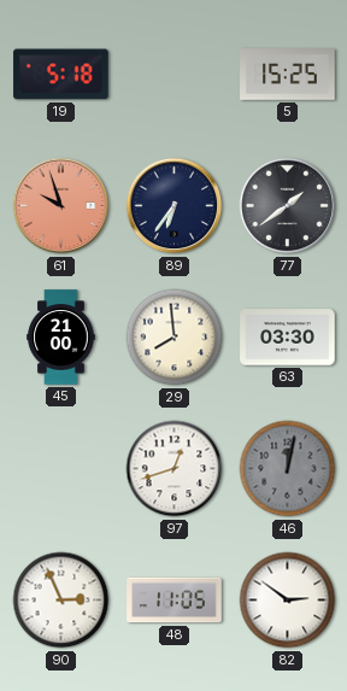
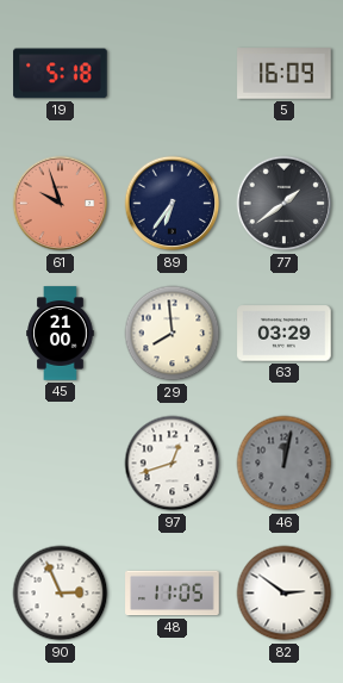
5: 15:25 -> 16:09
63: 03:30 -> 03:29
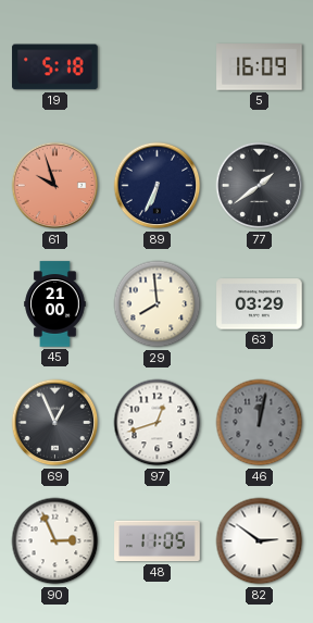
89: 6:36 -> 6:34
69: none -> 12:56
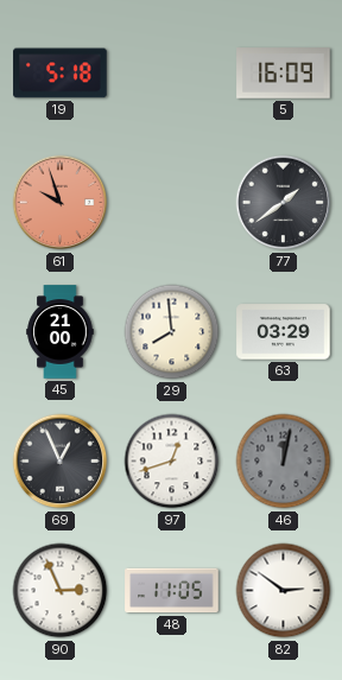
89: 6:34 -> none
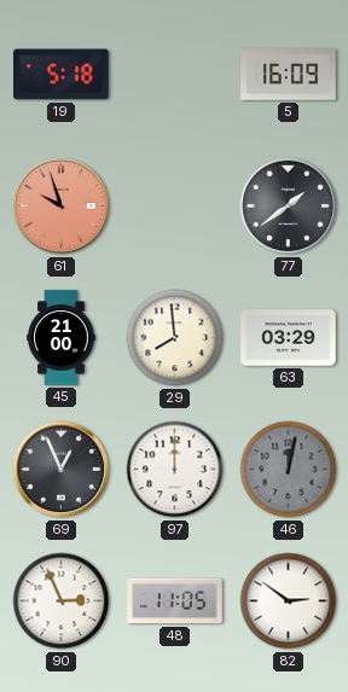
97: 12:42 -> 12:00
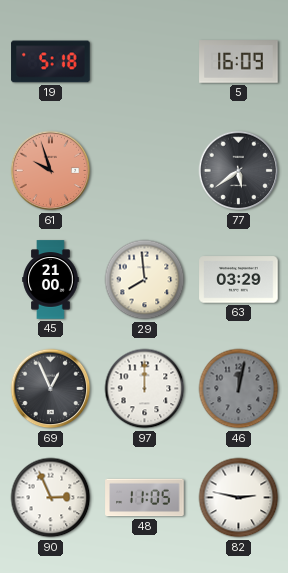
77: 1:39 -> 5:39
82: 2:51 -> 2:47
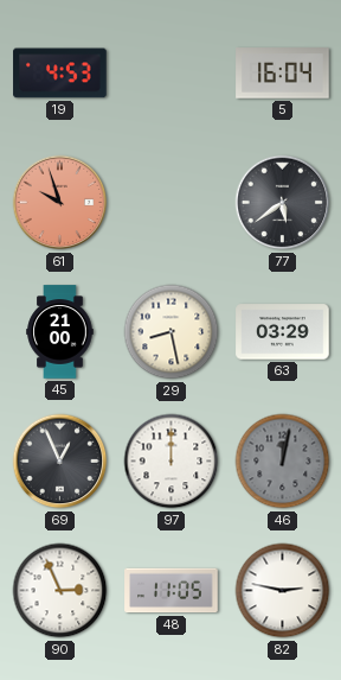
19: 5:18 -> 4:53
5: 16:09 -> 16:04
29: 7:59 -> 8:28
